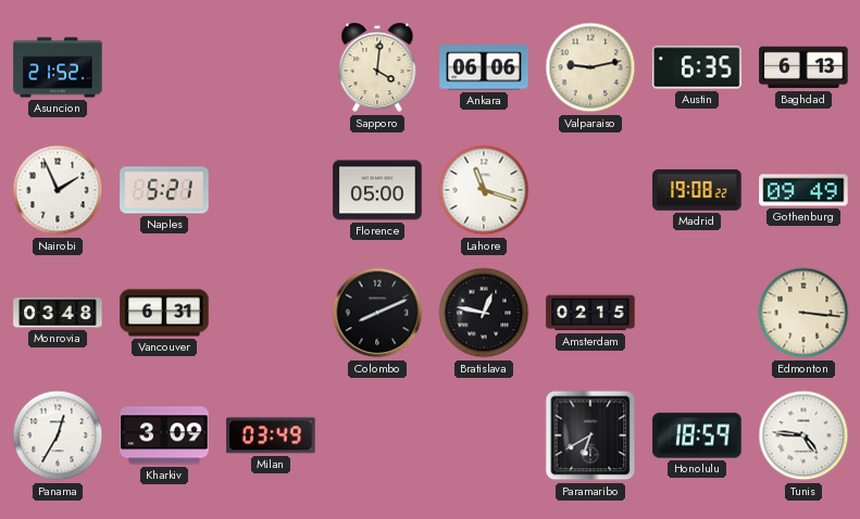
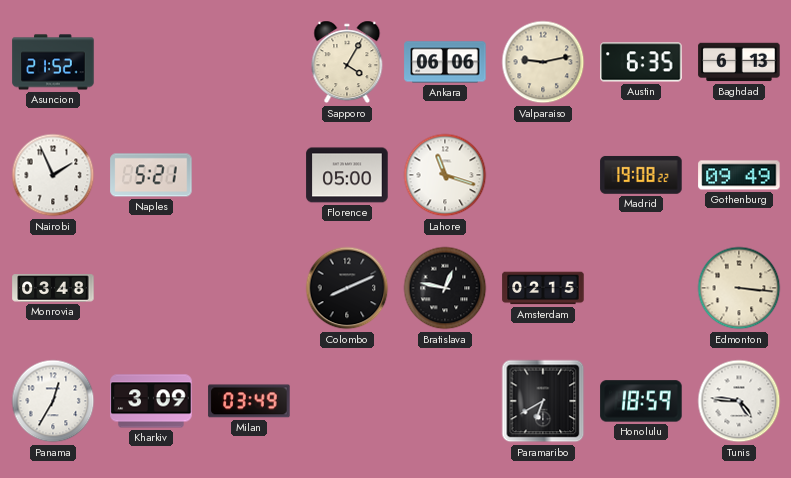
Sapporo: 4:01 -> 4:05
Vancouver: 6:31 -> none
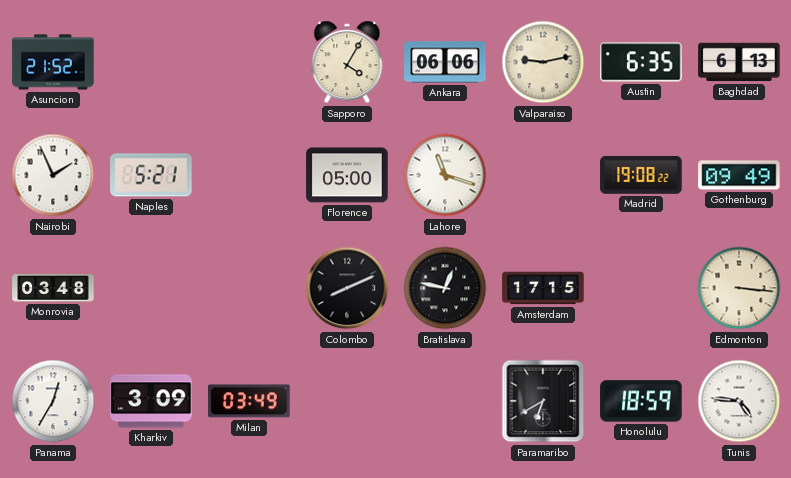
Amsterdam: 02:15 -> 17:15
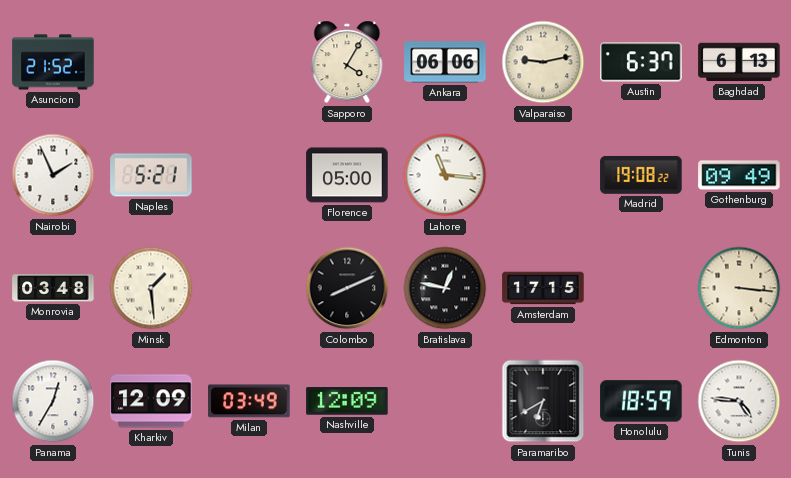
Austin: 6:35 -> 6:37
Lahore: 11:18 -> 11:16
Minsk: none -> 1:29
Kharkiv: 3:09 -> 12:09
Nashville: none -> 12:09
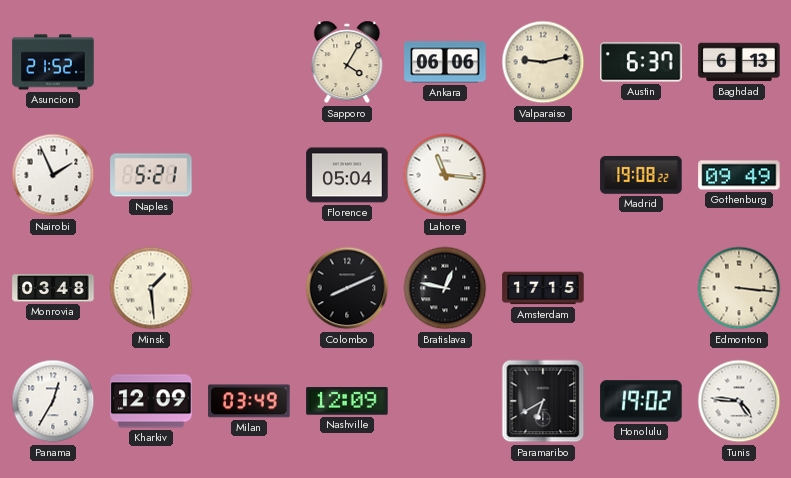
Florence: 05:00 -> 05:04
Honolulu: 18:59 -> 19:02
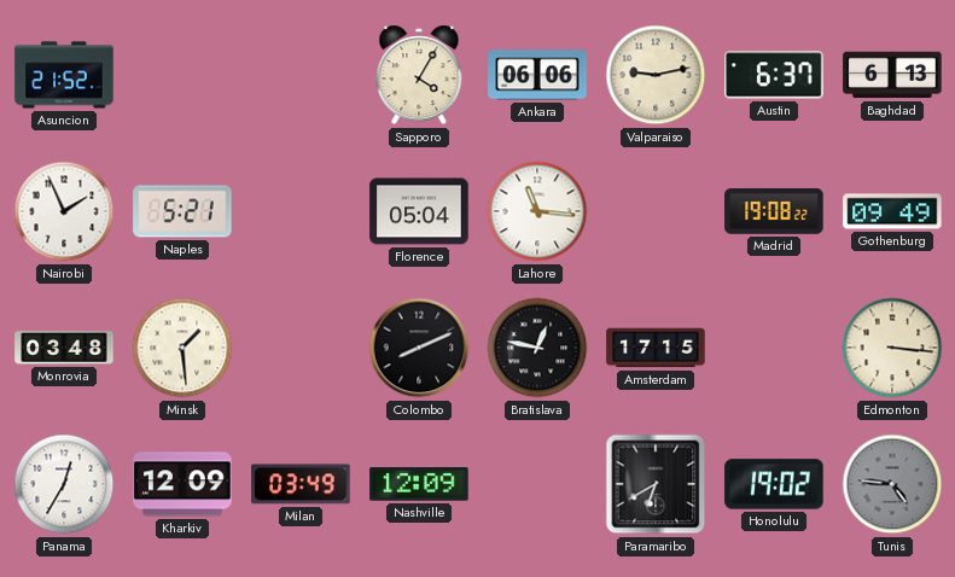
Tunis dial: white -> grey
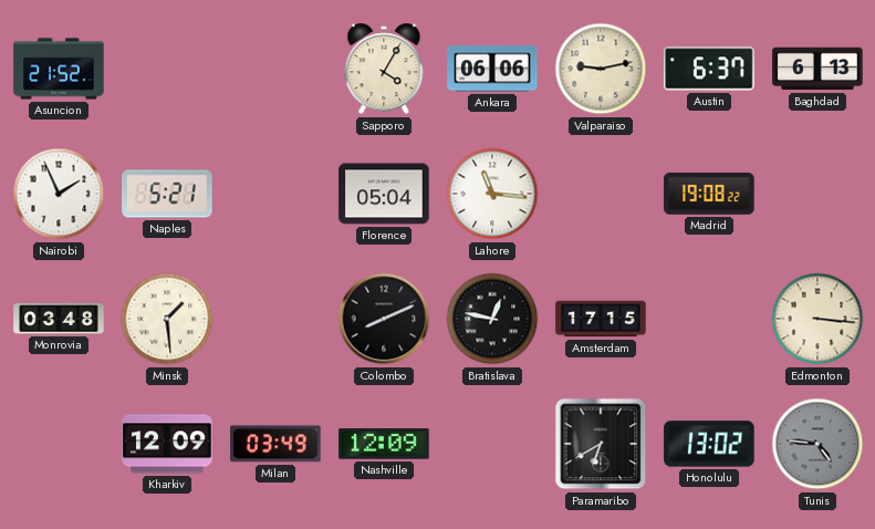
Gothenburg: 09:49 -> none
Panama: 12:35 -> none
Honolulu: 19:02 -> 13:02
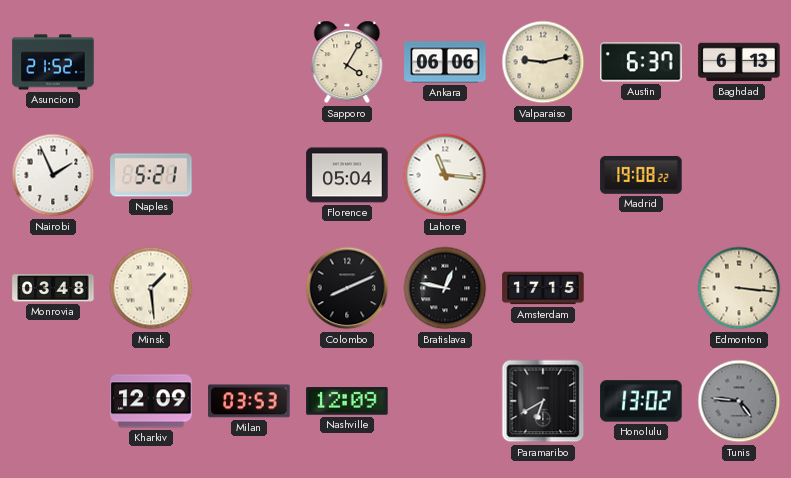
Milan: 03:49 -> 03:53
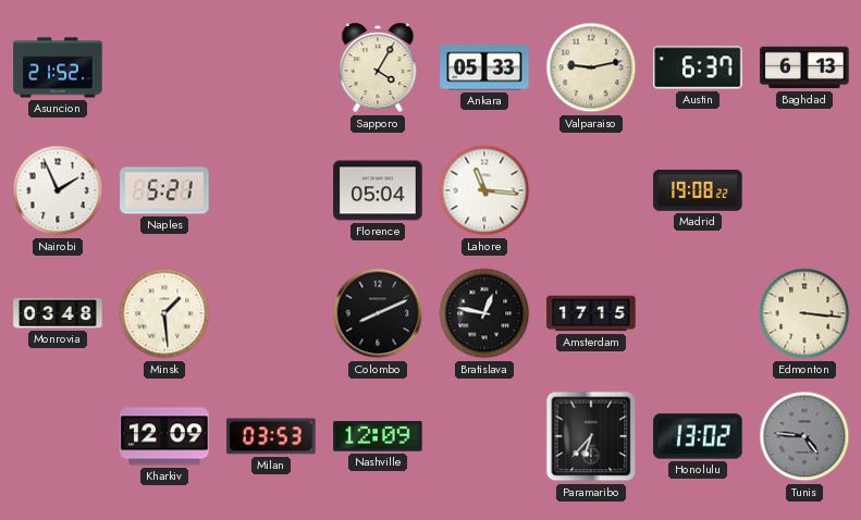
Ankara: 06:06 -> 05:33
Paramaribo: 6:40 -> 6:37
